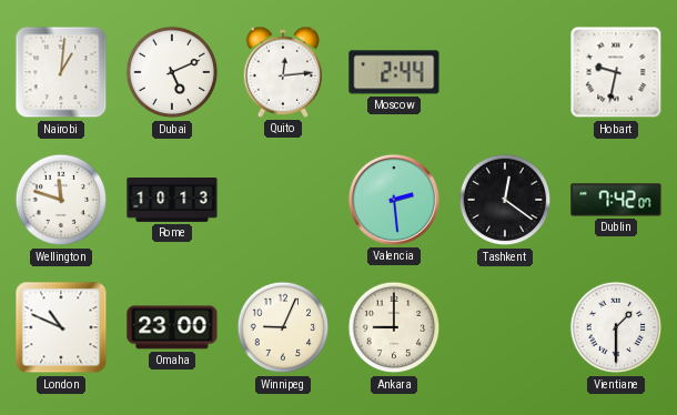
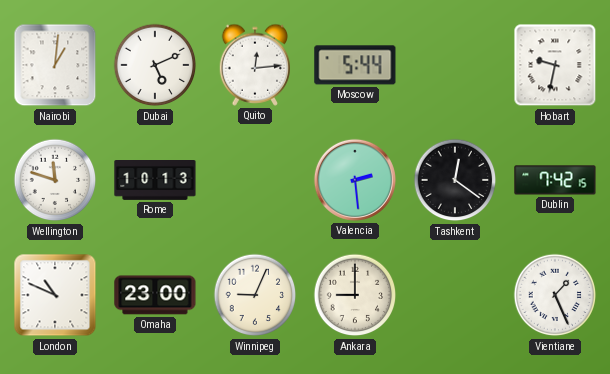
Moscow: 2:44 -> 5:44
Dublin: 7:42:07 -> 7:42:15
Vientiane: 1:30 -> 1:26
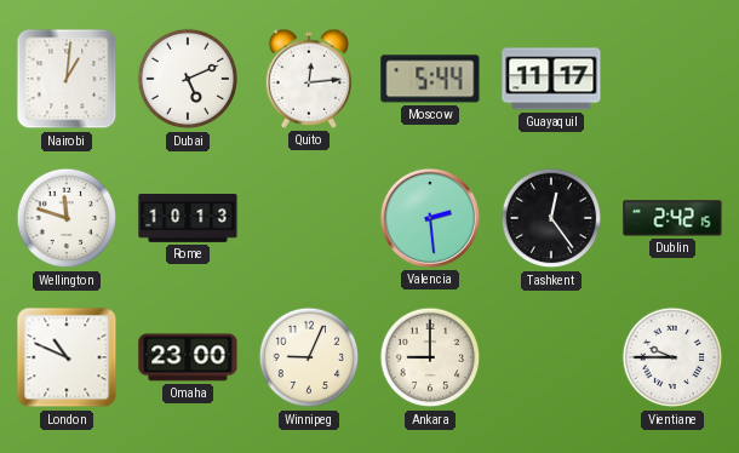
Guayaquil: none -> 11:17
Hobart: 9:32 -> none
Tashkent: 12:21 -> 12:24
Dublin: 7:42 -> 2:42
Vientiane: 1:26 -> 9:45
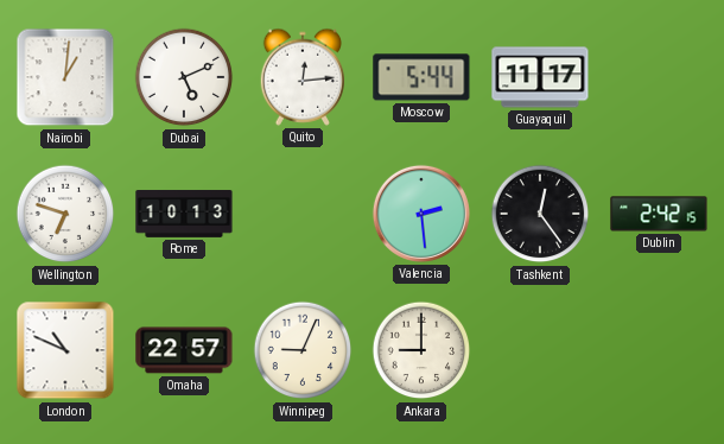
Wellington: 11:48 -> 6:48
Omaha: 23:00 -> 22:57
Vientiane: 9:45 -> none
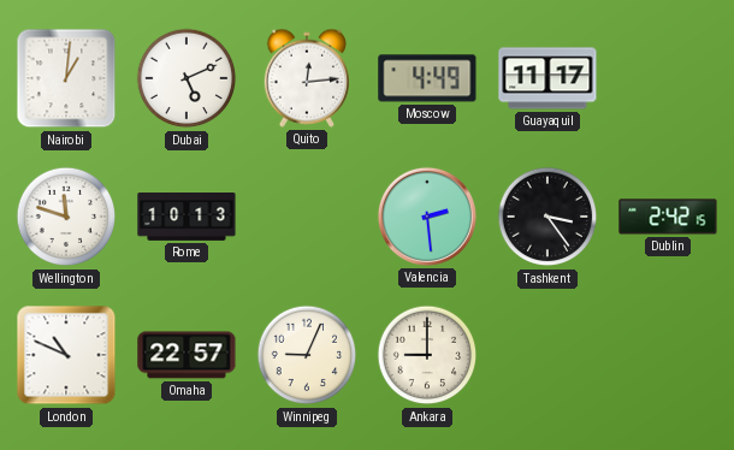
Moscow: 5:44 -> 4:49
Wellington: 6:48 -> 11:48
Tashkent: 12:24 -> 3:24
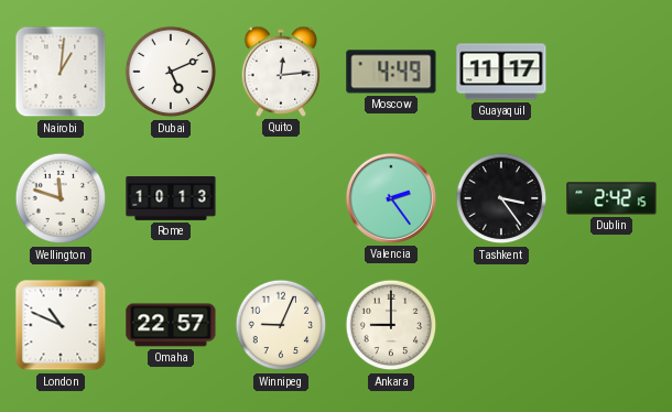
Valencia: 2:29 -> 2:24
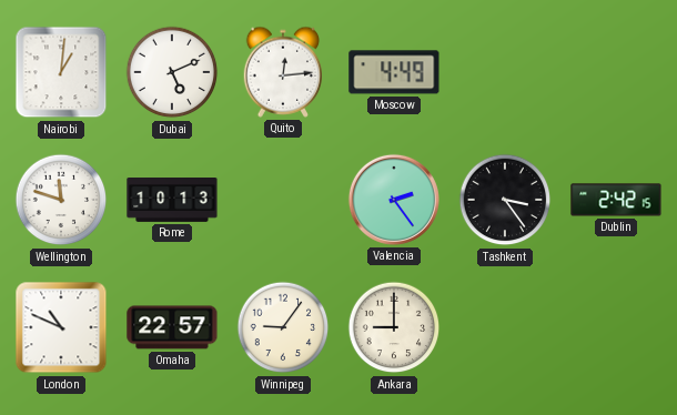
Guayaquil: 11:17 -> none
Winnipeg: 9:04 -> 9:06
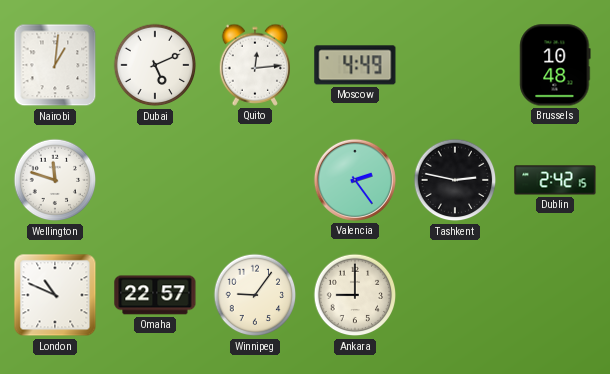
Brussels: none -> 10:48
Rome: 10:13 -> none
Tashkent: 3:24 -> 2:47
